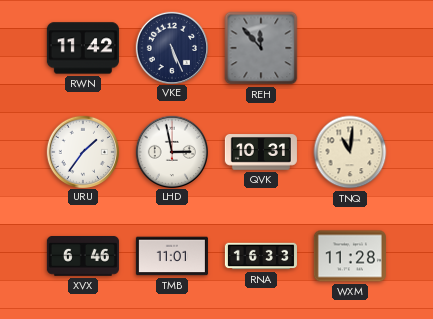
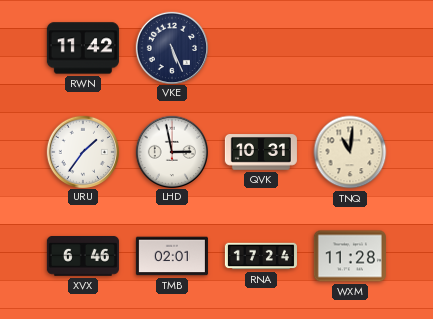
REH: 11:53 -> none
TMB: 11:01 -> 02:01
RNA: 16:33 -> 17:24
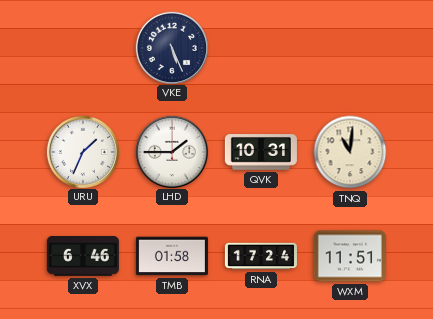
RWN: 11:42 -> none
URU: 1:36 -> 1:34
LHD: 2:58 -> 1:45
TMB: 02:01 -> 01:58
WXM: 11:28 -> 11:51
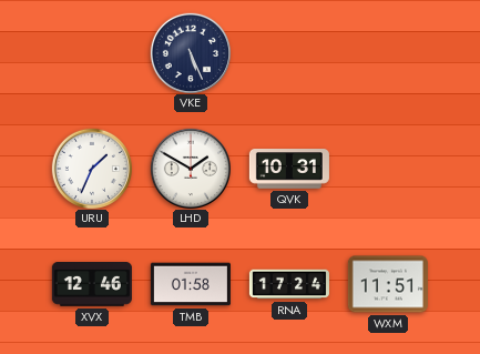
LHD: 1:45 -> 1:50
TNQ: 11:01 -> none
XVX: 6:46 -> 12:46
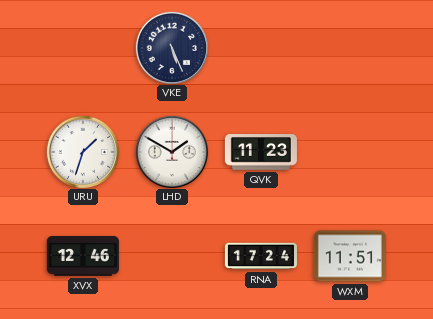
URU: 1:34 -> 1:33
QVK: 10:31 -> 11:23
TMB: 01:58 -> none
